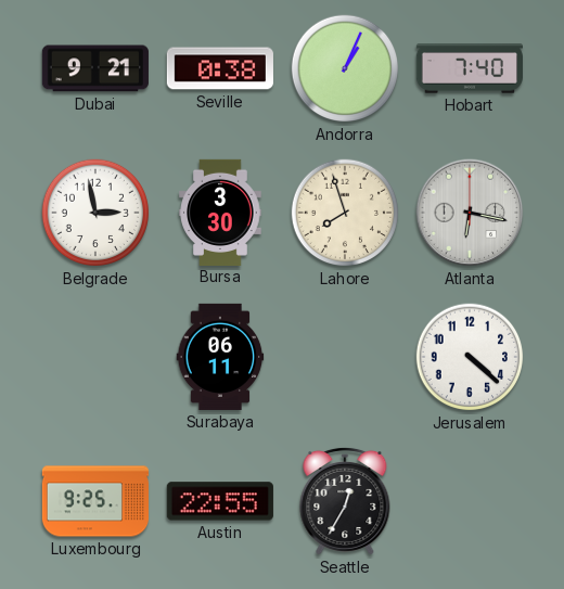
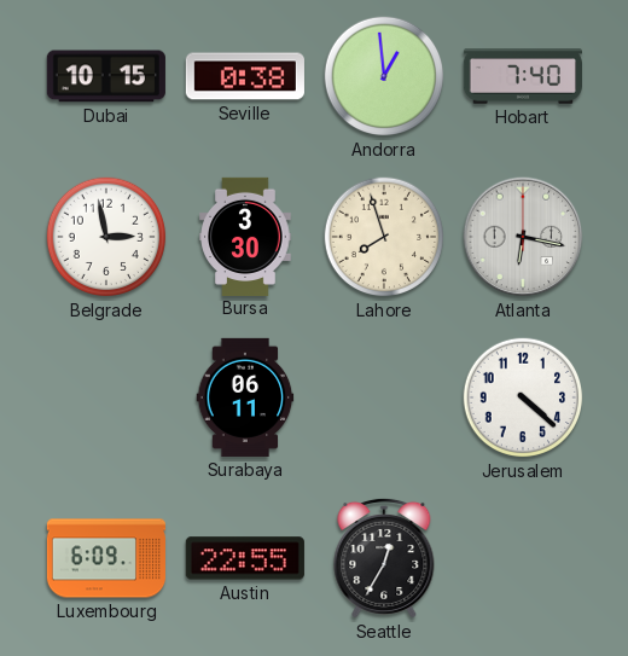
Dubai: 9:21 -> 10:15
Andorra: 1:04 -> 12:59
Luxembourg: 9:25 -> 6:09
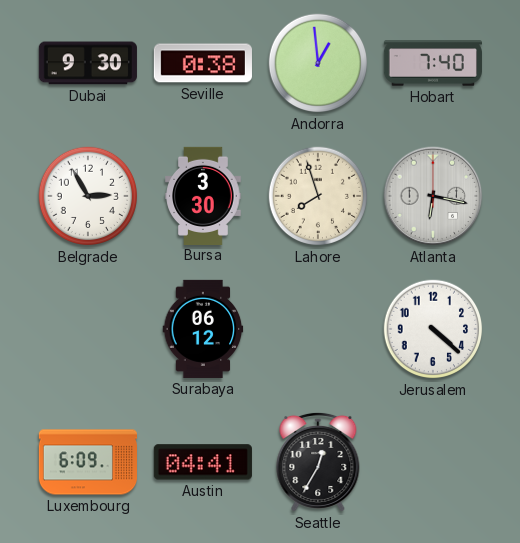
Dubai: 10:15 -> 9:30
Belgrade: 2:58 -> 2:55
Surabaya: 06:11 -> 06:12
Austin: 22:55 -> 04:41
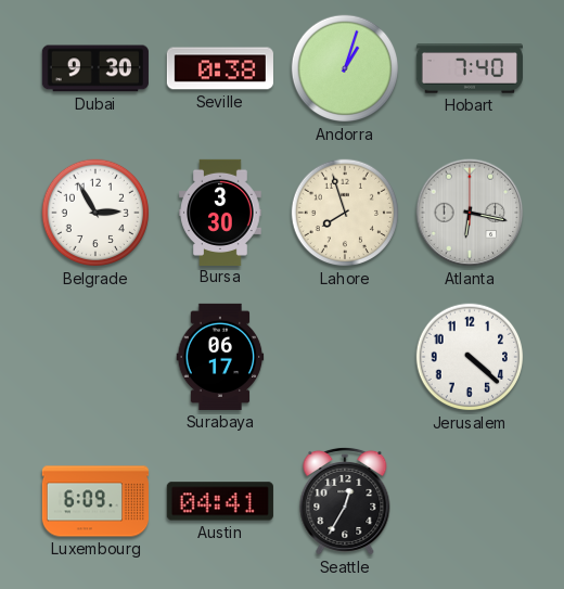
Andorra: 12:59 -> 1:03
Surabaya: 06:12 -> 06:17
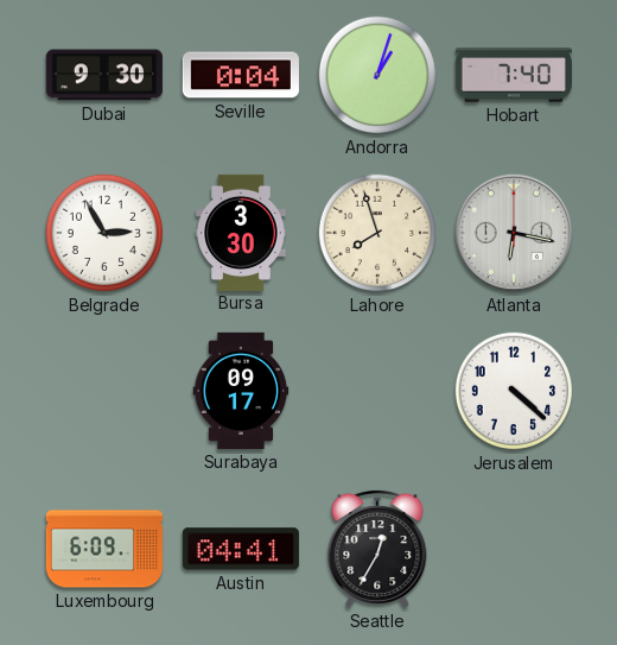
Seville: 0:38 -> 0:04
Surabaya: 06:17 -> 09:17
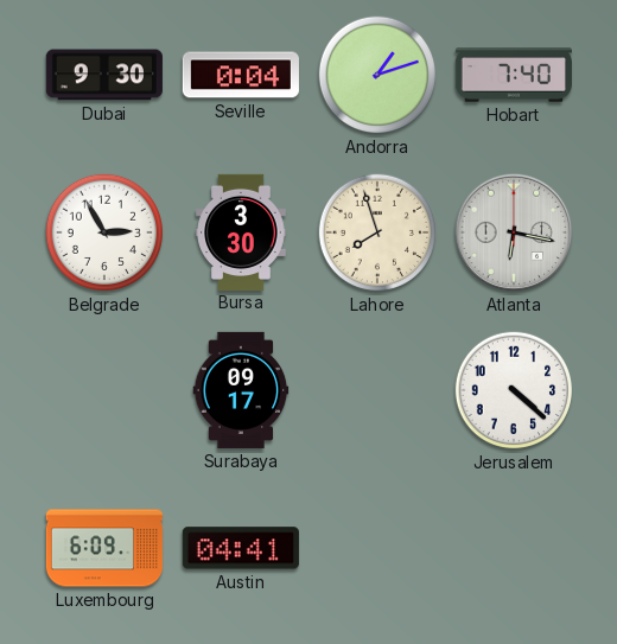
Andorra: 1:03 -> 1:12
Seattle: 12:35 -> none
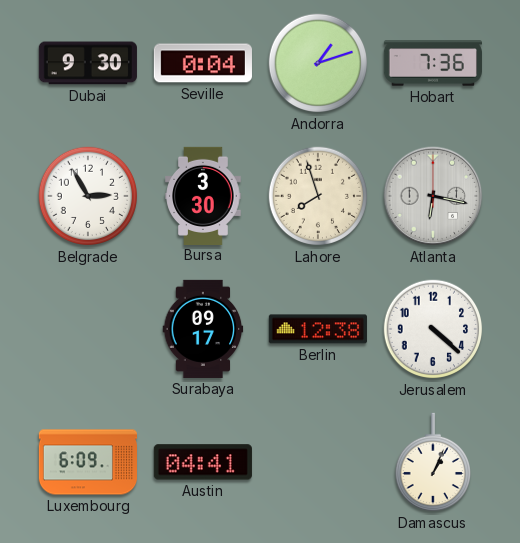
Hobart: 7:40 -> 7:36
Berlin: none -> 12:38
Damascus: none -> 1:04
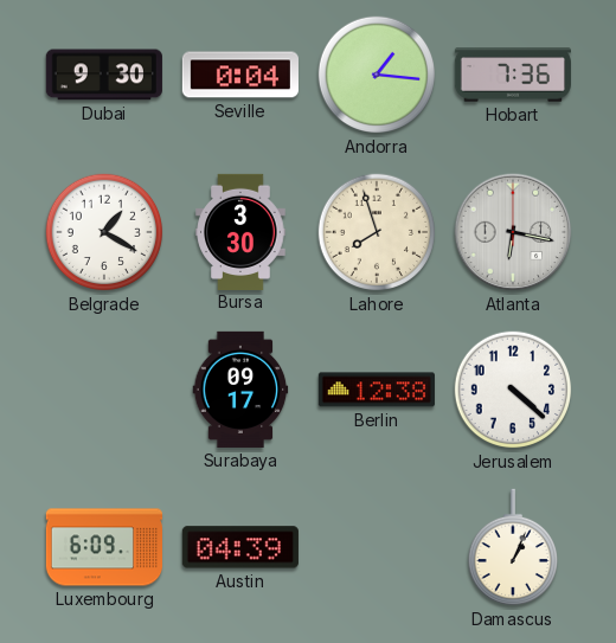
Andorra: 1:12 -> 1:16
Belgrade: 2:55 -> 1:20
Austin: 04:41 -> 04:39
